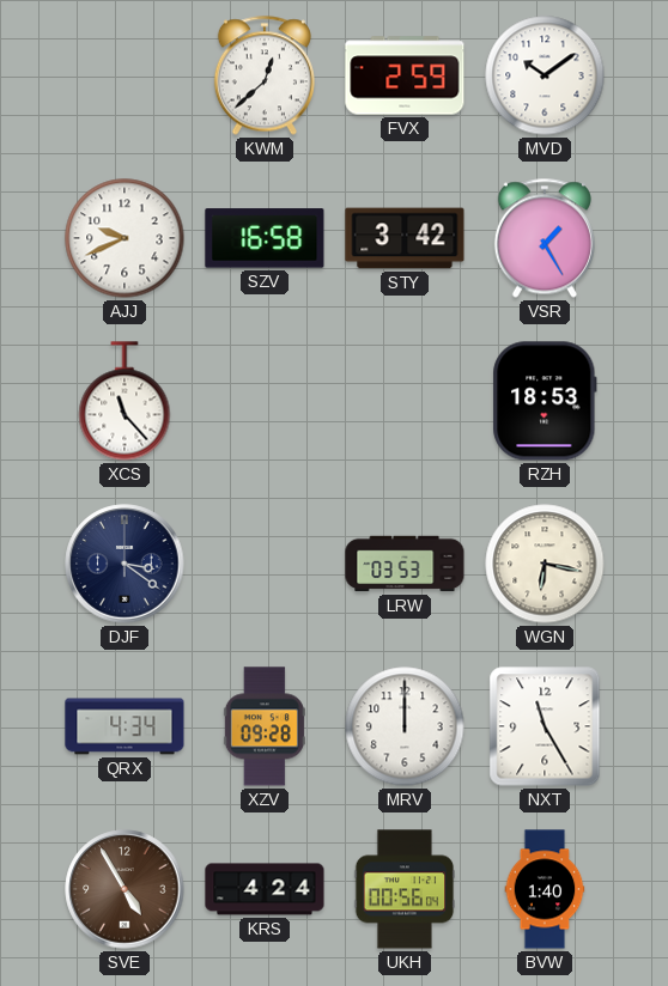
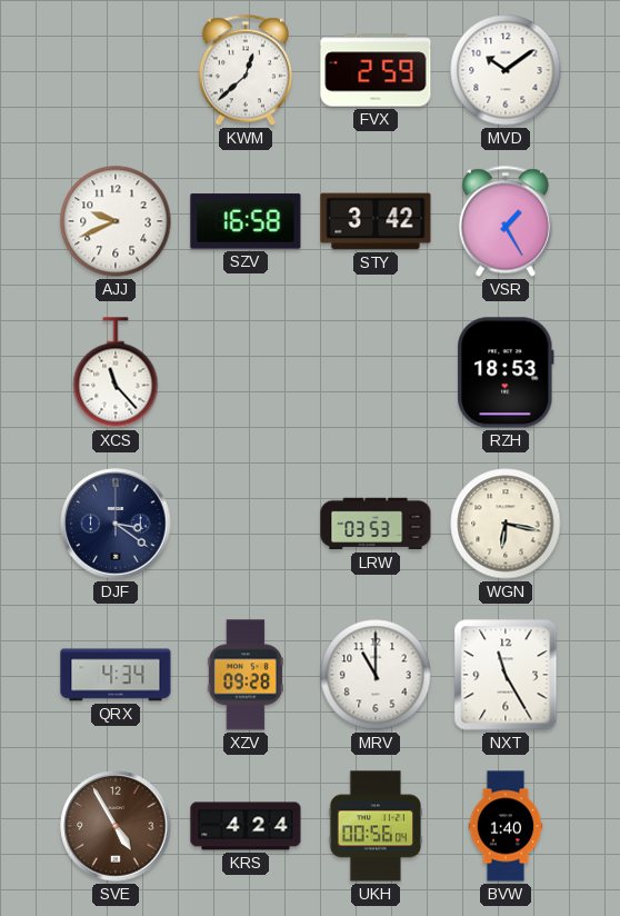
MRV: 12:00 -> 11:00
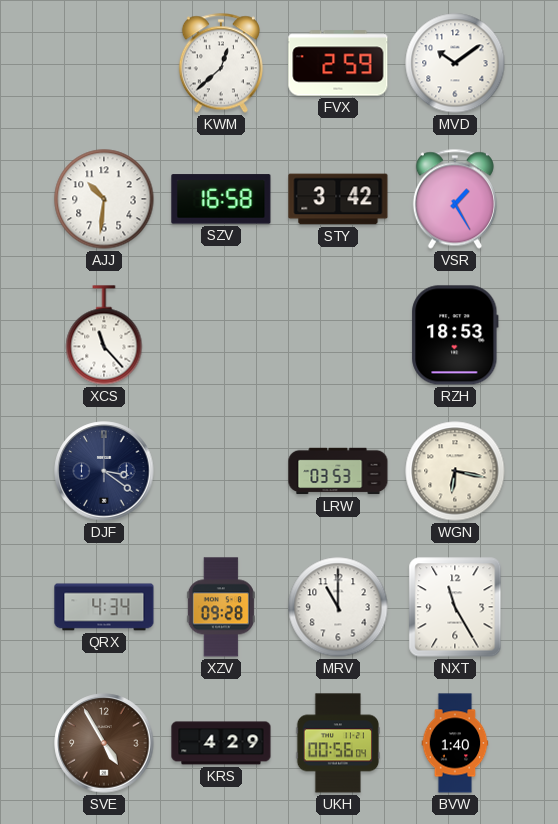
AJJ: 9:41 -> 10:31
KRS: 4:24 -> 4:29
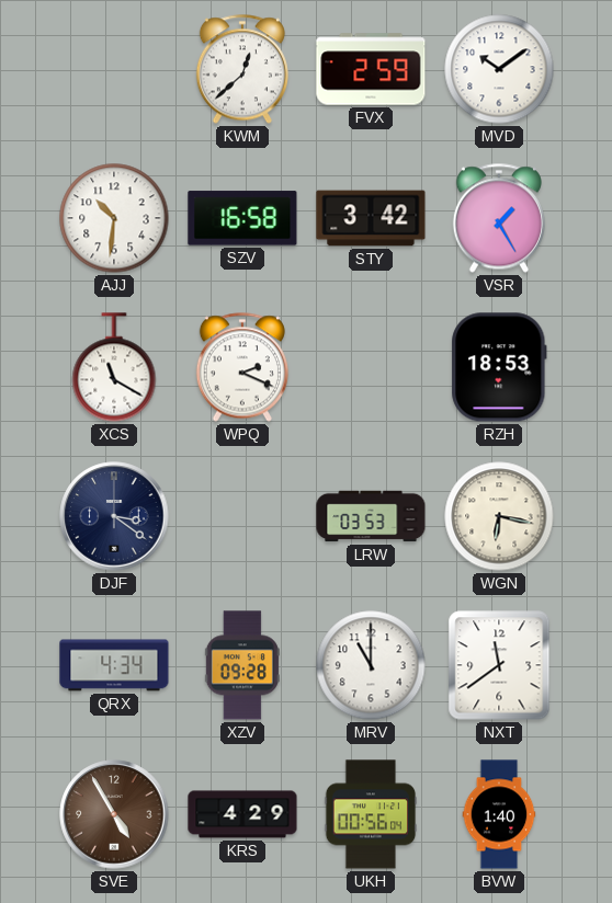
XCS: 11:23 -> 11:20
WPQ: none -> 2:19
NXT: 11:25 -> 11:39
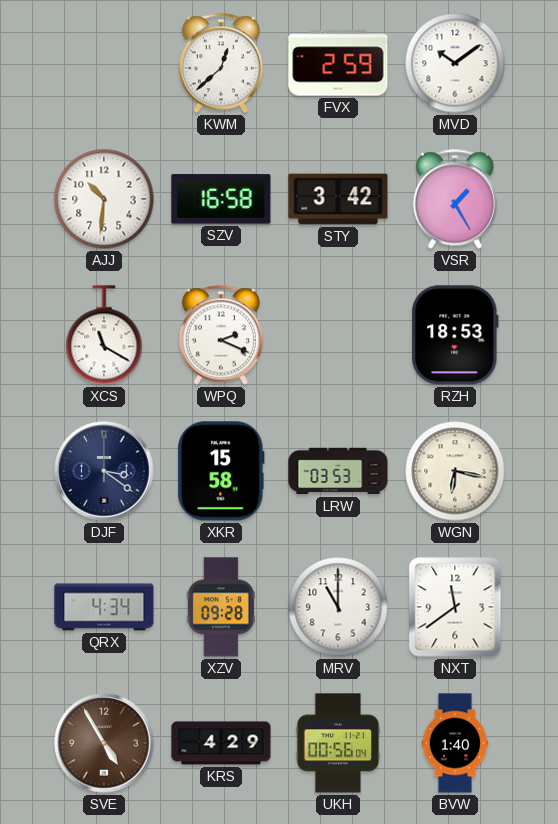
XKR: none -> 15:58
